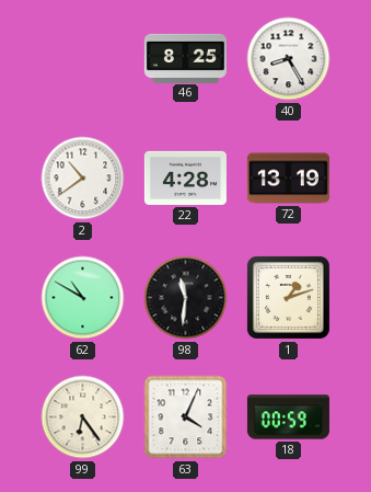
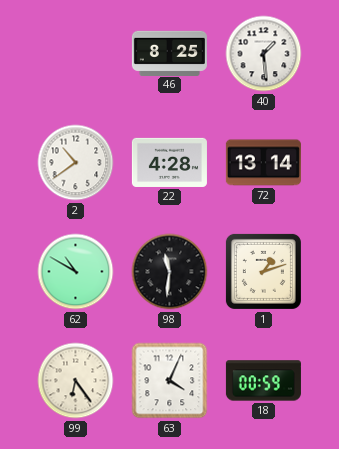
40: 8:25 -> 1:29
72: 13:19 -> 13:14
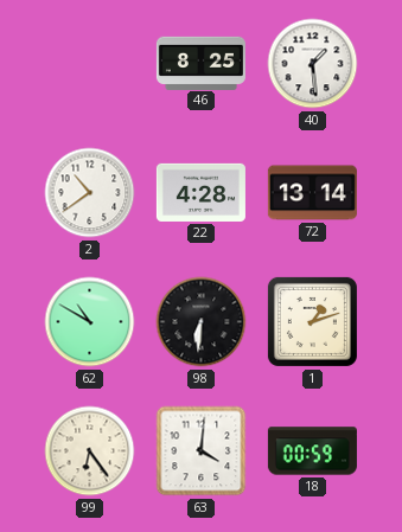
98: 11:31 -> 6:31
63: 4:04 -> 4:01
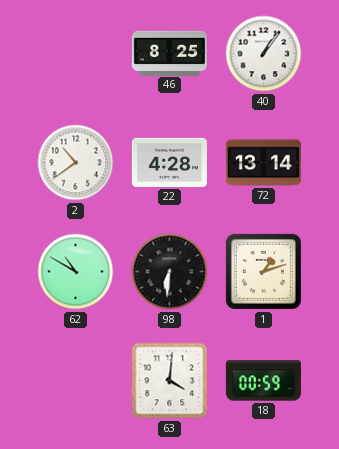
40: 1:29 -> 1:06
99: 6:24 -> none
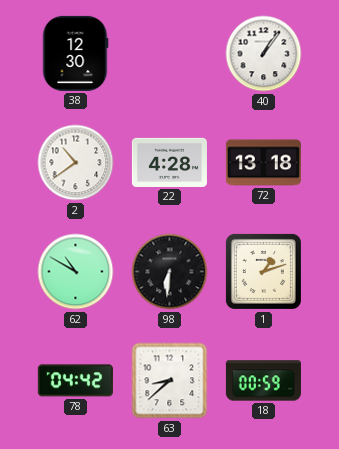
38: none -> 12:30
46: 8:25 -> none
72: 13:14 -> 13:18
78: none -> 04:42
63: 4:01 -> 8:38
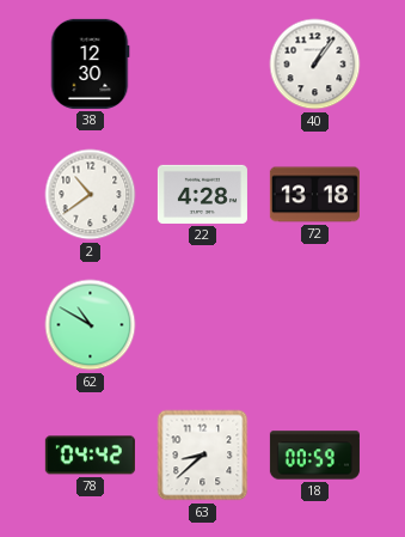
98: 6:31 -> none
1: 1:12 -> none
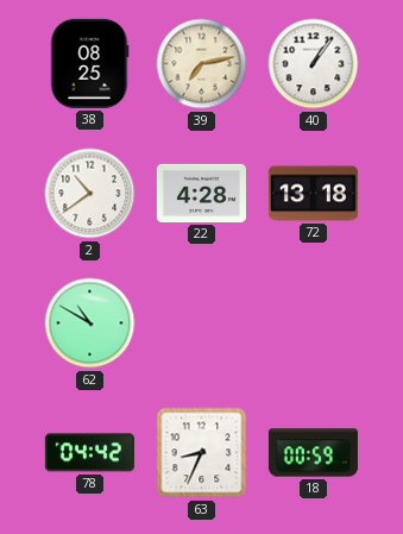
38: 12:30 -> 08:25
39: none -> 7:13
63: 8:38 -> 8:34
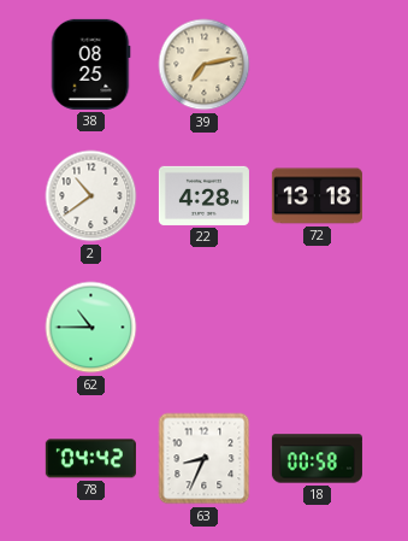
40: 1:06 -> none
62: 10:50 -> 10:45
18: 00:59 -> 00:58
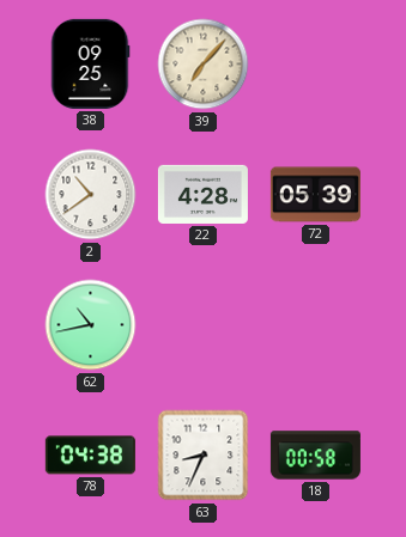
38: 08:25 -> 09:25
39: 7:13 -> 7:07
72: 13:18 -> 05:39
62: 10:45 -> 10:43
78: 04:42 -> 04:38
